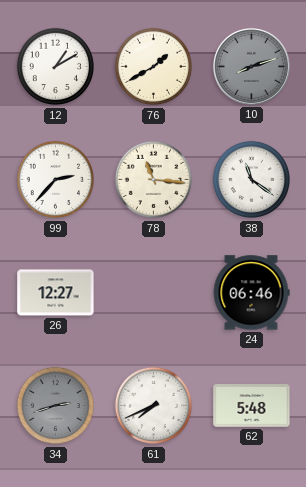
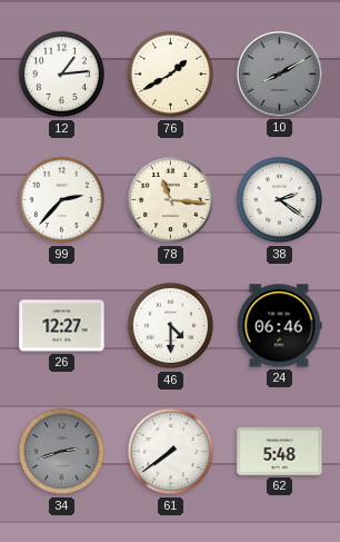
12: 1:10 -> 1:14
10: 8:12 -> 8:10
38: 11:21 -> 2:21
46: none -> 4:30
61: 7:41 -> 7:39
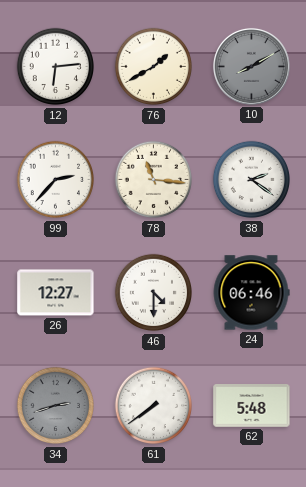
12: 1:14 -> 6:14
